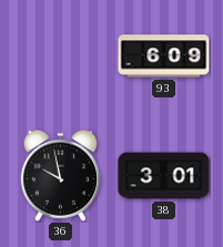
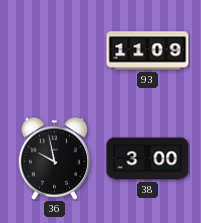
93: 6:09 -> 11:09
38: 3:01 -> 3:00
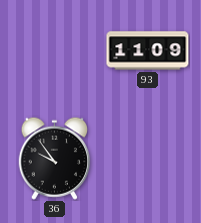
36: 9:58 -> 9:54
38: 3:00 -> none
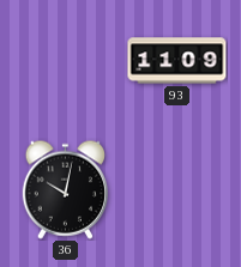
36: 9:54 -> 10:02
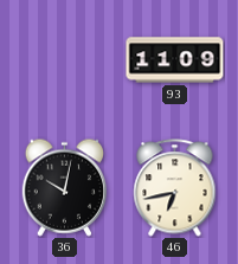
46: none -> 6:43
